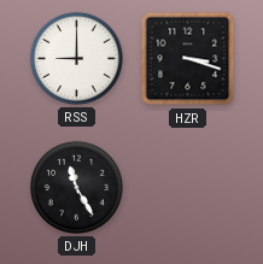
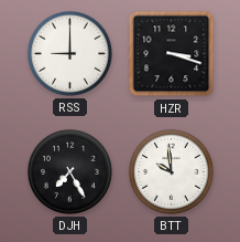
DJH: 11:25 -> 7:25
BTT: none -> 9:59
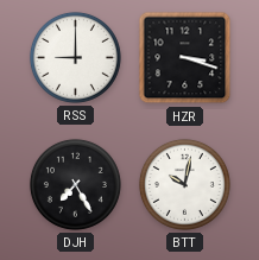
BTT: 9:59 -> 10:02
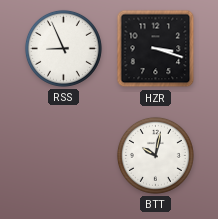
RSS: 9:00 -> 8:56
DJH: 7:25 -> none
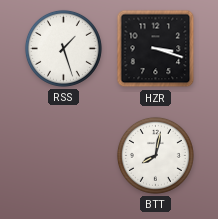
RSS: 8:56 -> 1:27
BTT: 10:02 -> 8:02
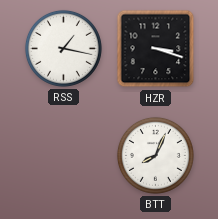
RSS: 1:27 -> 1:17
BTT: 8:02 -> 8:04
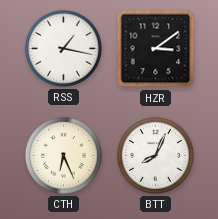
HZR: 3:18 -> 3:09
CTH: none -> 6:26
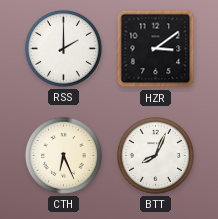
RSS: 1:17 -> 2:00
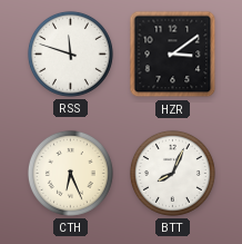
RSS: 2:00 -> 11:48
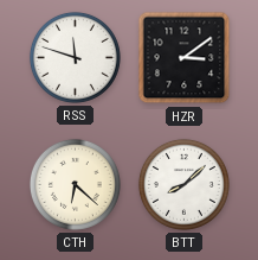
CTH: 6:26 -> 6:22
BTT: 8:04 -> 8:08
